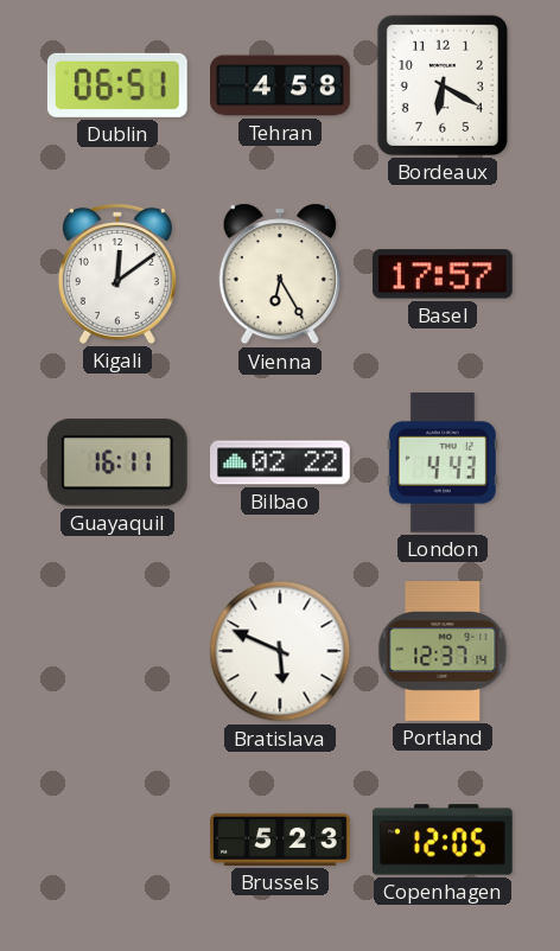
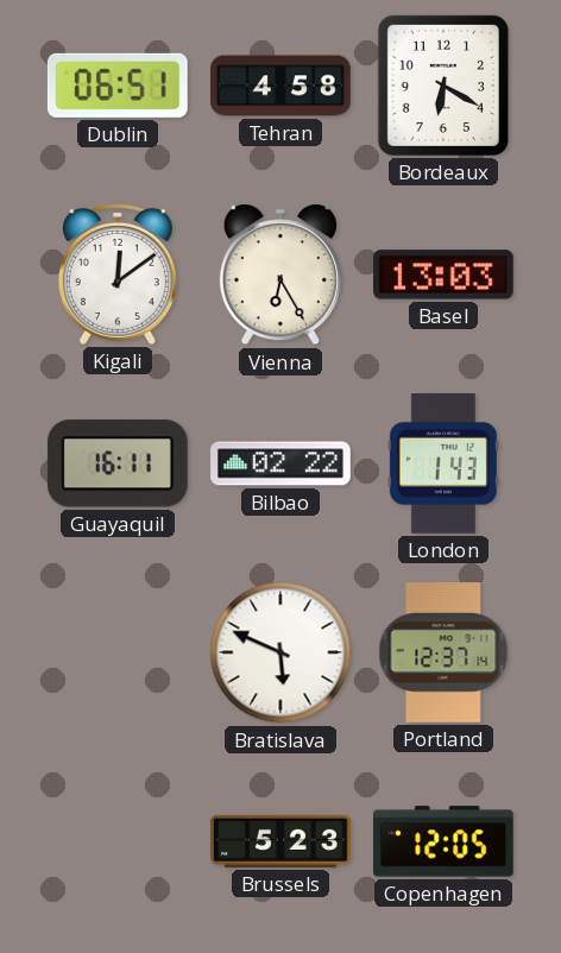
Basel: 17:57 -> 13:03
London: 4:43 -> 1:43
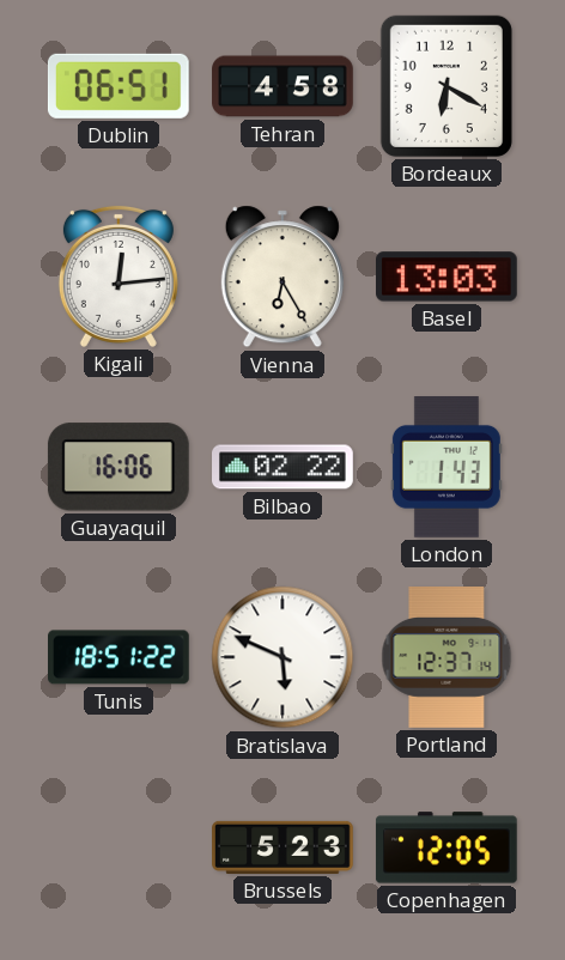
Kigali: 12:09 -> 12:14
Guayaquil: 16:11 -> 16:06
Tunis: none -> 18:51
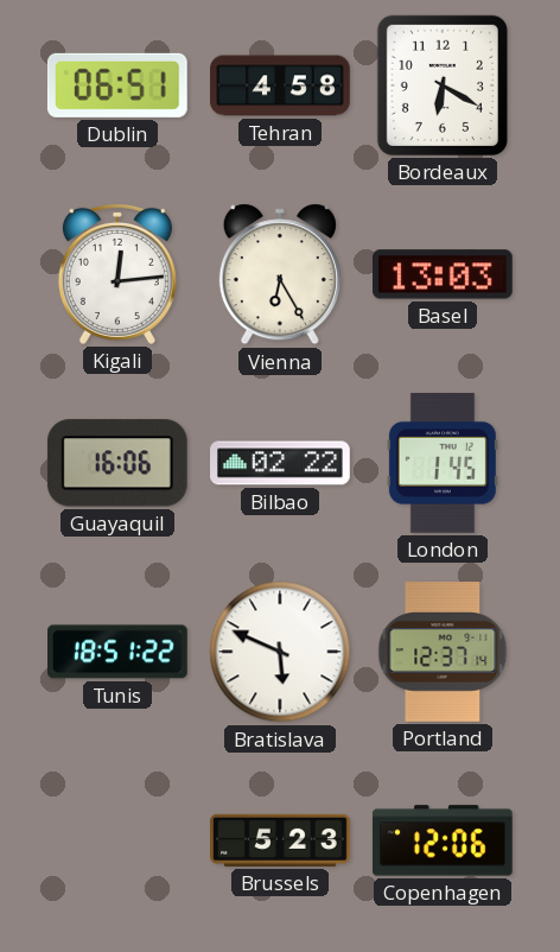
London: 1:43 -> 1:45
Copenhagen: 12:05 -> 12:06
